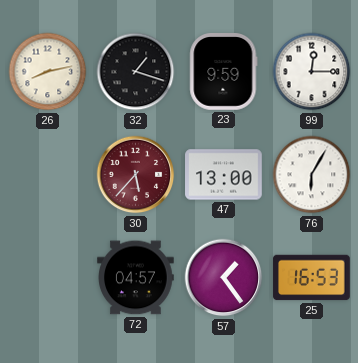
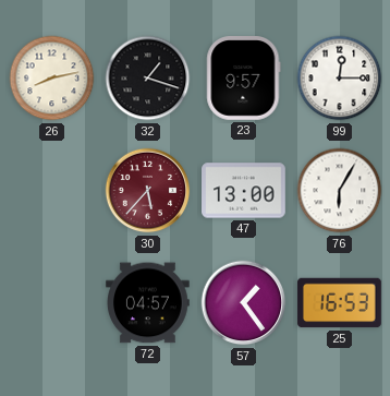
23: 9:59 -> 9:57
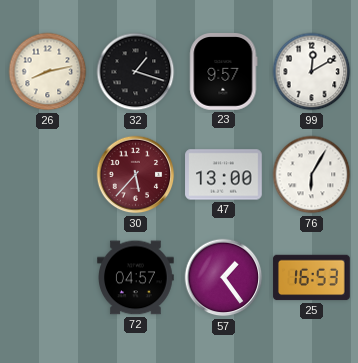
99: 12:15 -> 12:10
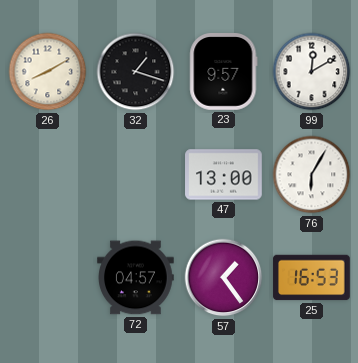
26: 8:13 -> 8:10
30: 5:37 -> none
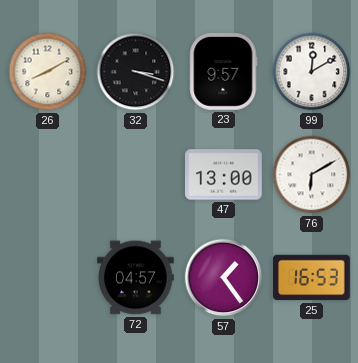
32: 1:18 -> 3:18
76: 6:05 -> 6:10
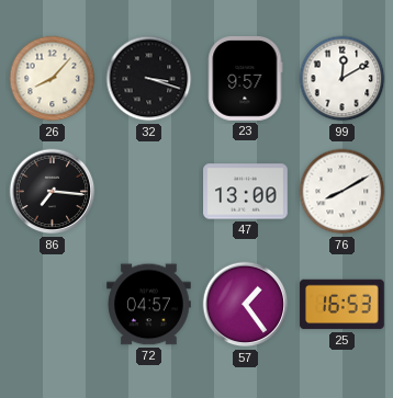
26: 8:10 -> 8:07
86: none -> 7:16
76: 6:10 -> 8:10
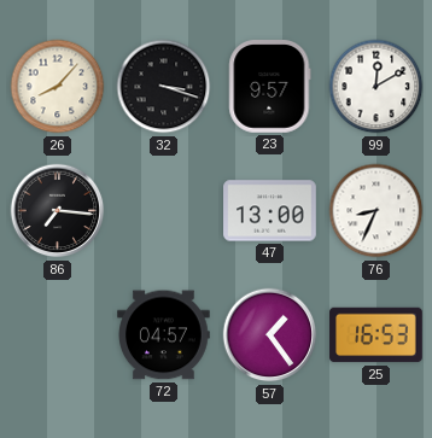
76: 8:10 -> 8:34
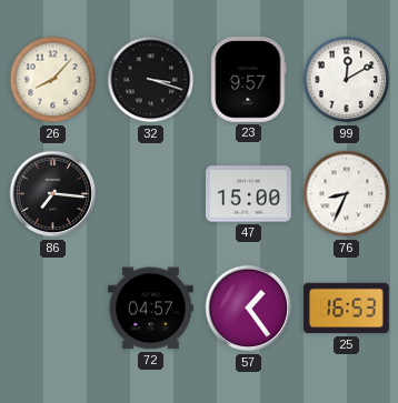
47: 13:00 -> 15:00
